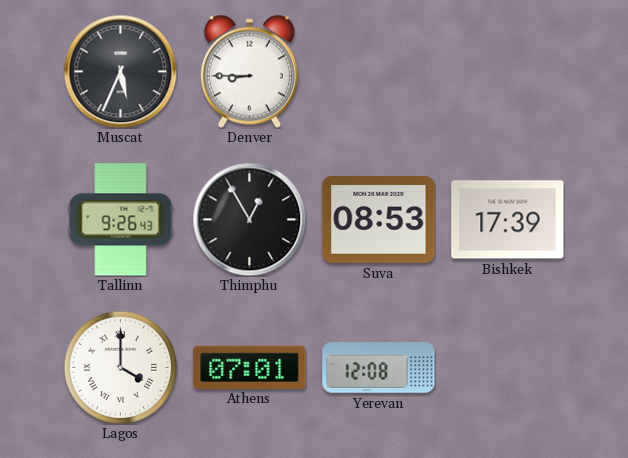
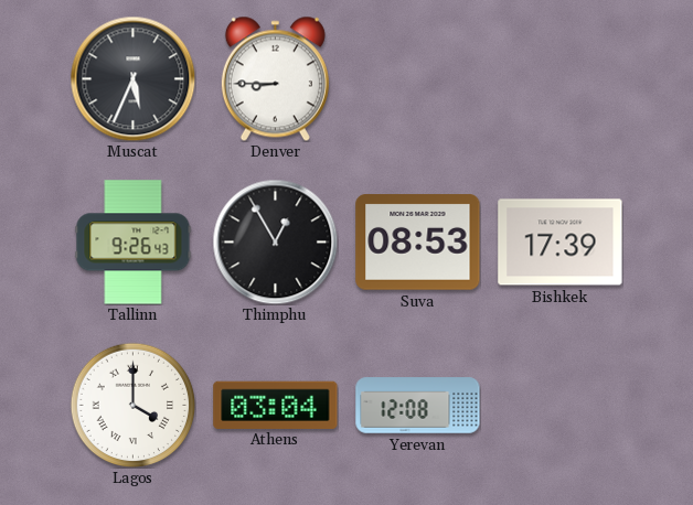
Athens: 07:01 -> 03:04
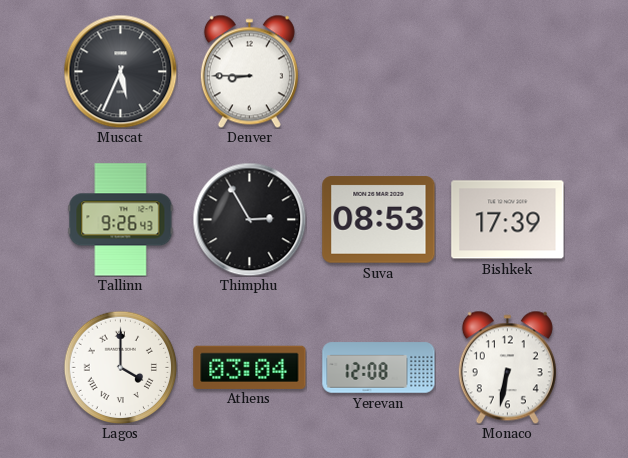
Thimphu: 12:55 -> 2:55
Monaco: none -> 6:32
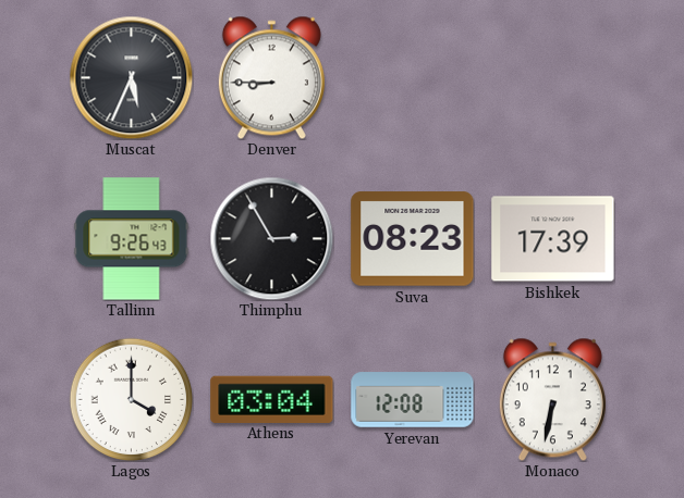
Suva: 08:53 -> 08:23
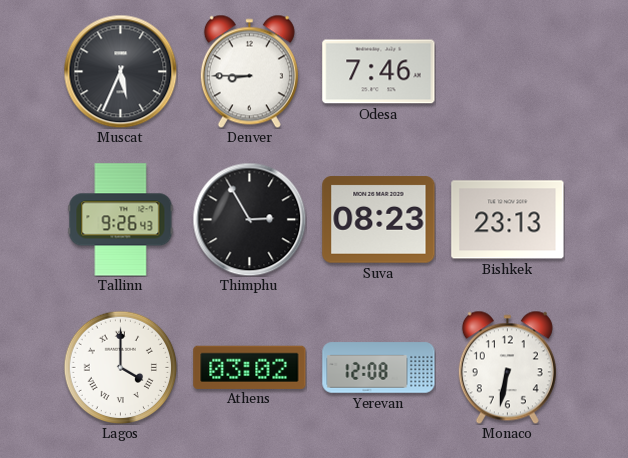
Odesa: none -> 7:46
Bishkek: 17:39 -> 23:13
Athens: 03:04 -> 03:02
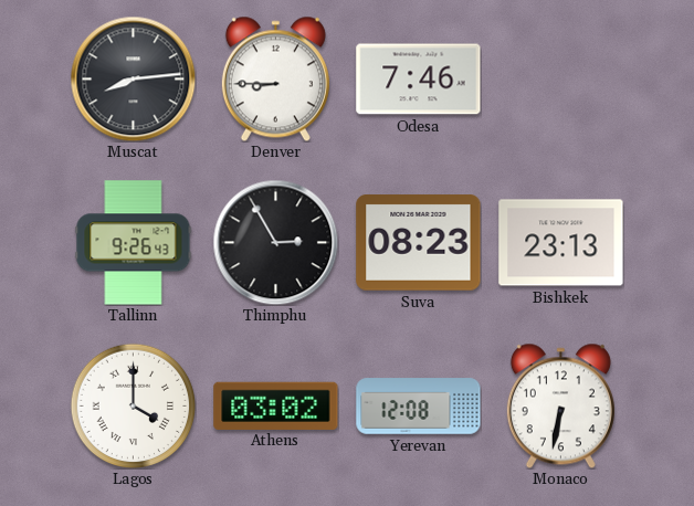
Muscat: 5:34 -> 8:14
